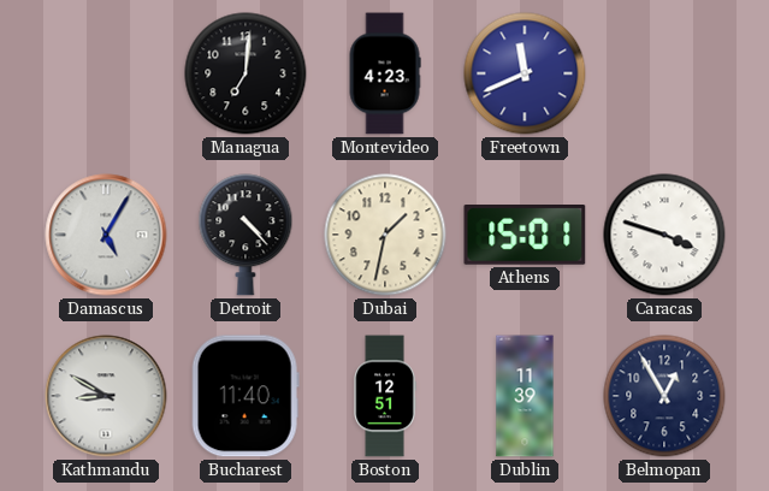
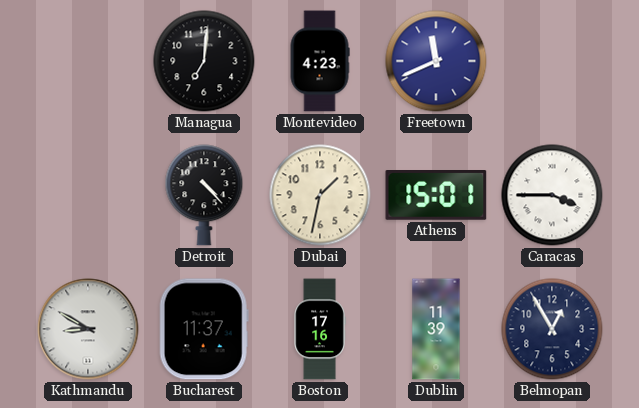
Damascus: 5:05 -> none
Caracas: 3:48 -> 3:45
Bucharest: 11:40 -> 11:37
Boston: 12:51 -> 17:16
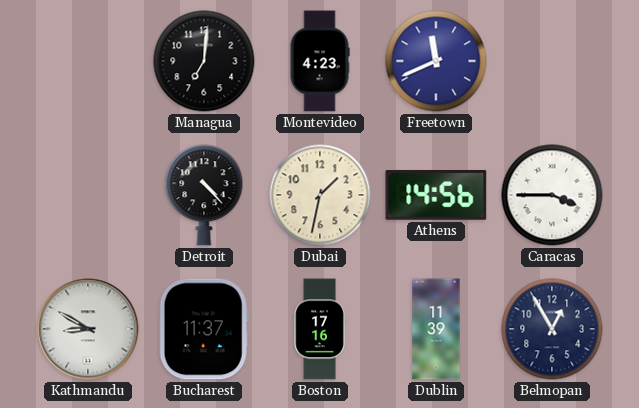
Athens: 15:01 -> 14:56
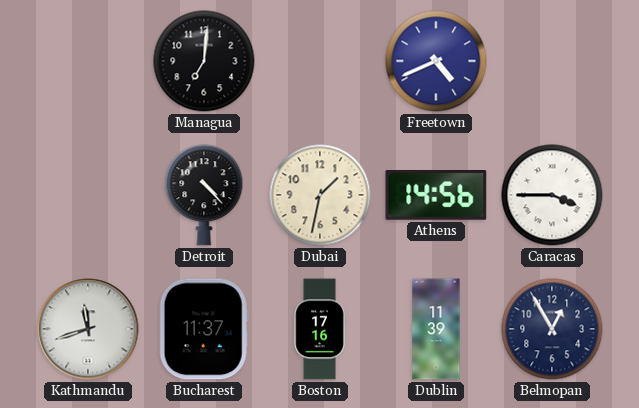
Montevideo: 4:23 -> none
Freetown: 11:41 -> 4:41
Kathmandu: 8:50 -> 11:42
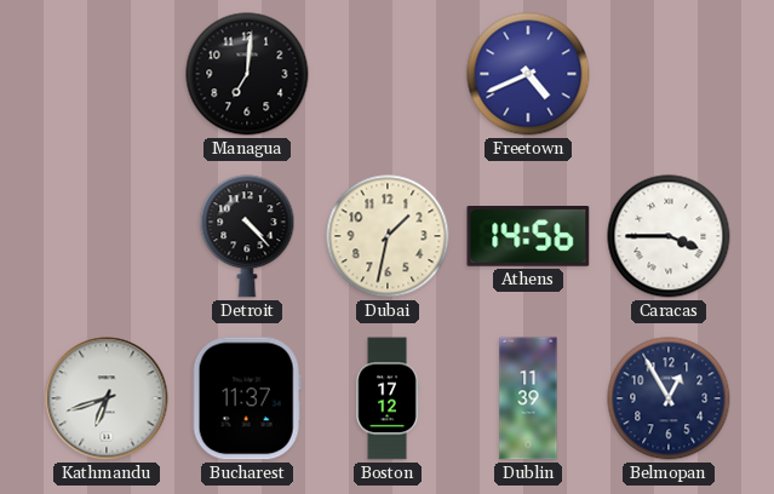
Kathmandu: 11:42 -> 6:42
Boston: 17:16 -> 17:12
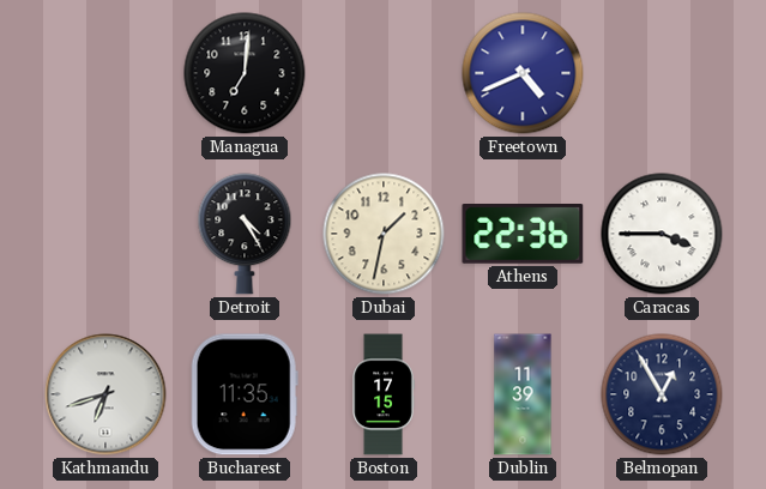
Detroit: 4:23 -> 4:25
Athens: 14:56 -> 22:36
Bucharest: 11:37 -> 11:35
Boston: 17:12 -> 17:15
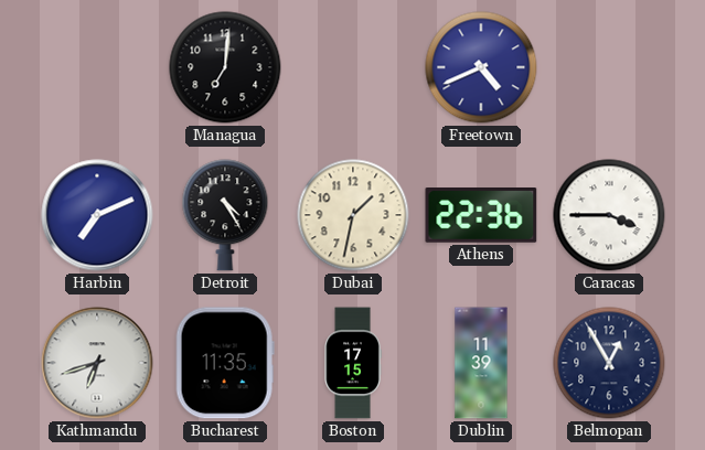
Harbin: none -> 7:11
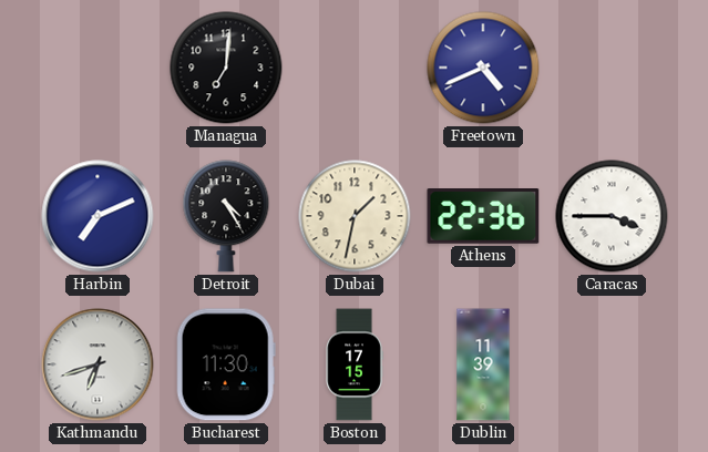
Bucharest: 11:35 -> 11:30
Belmopan: 12:55 -> none
